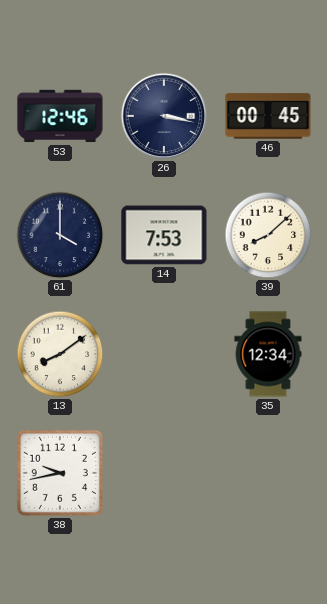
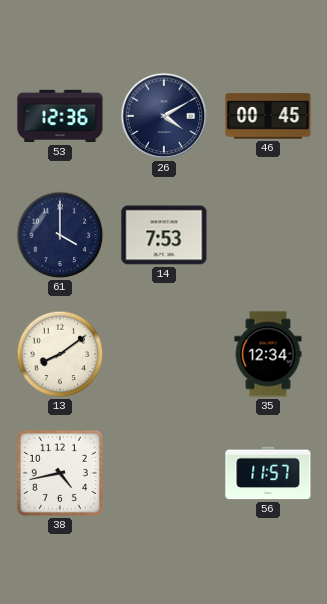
53: 12:46 -> 12:36
26: 3:17 -> 4:10
39: 8:08 -> none
38: 9:43 -> 4:43
56: none -> 11:57
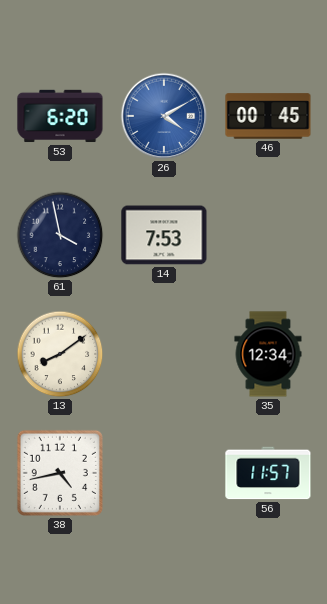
53: 12:36 -> 6:20
26 dial: navy -> blue
61: 4:00 -> 3:58
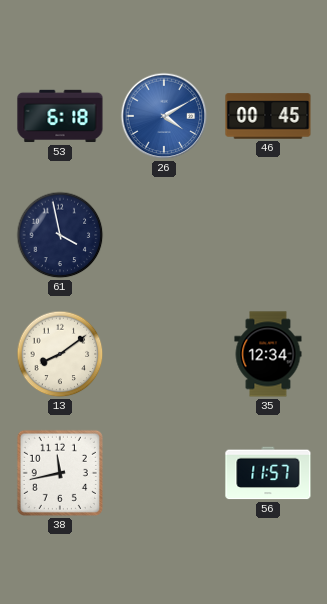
53: 6:20 -> 6:18
14: 7:53 -> none
38: 4:43 -> 11:43
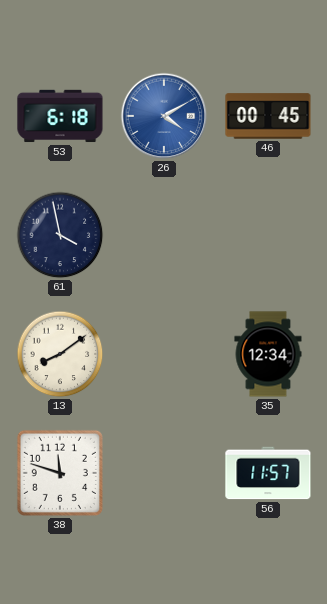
38: 11:43 -> 11:48
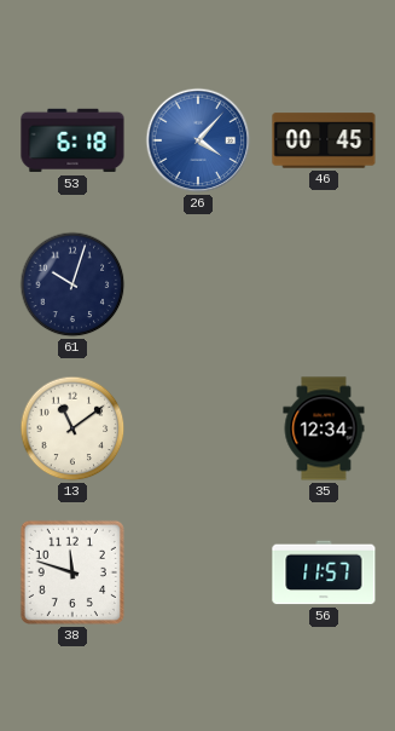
26: 4:10 -> 4:07
61: 3:58 -> 10:03
13: 8:09 -> 11:09
